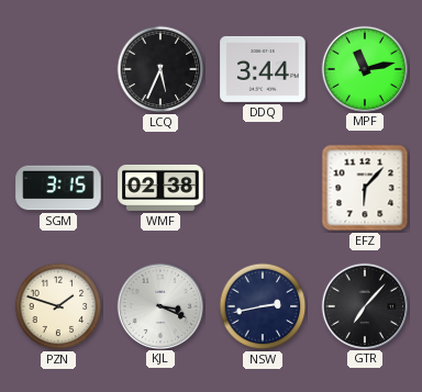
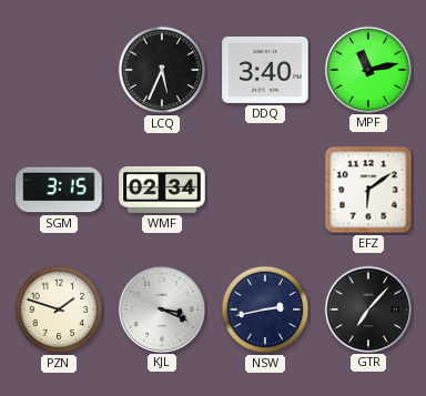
DDQ: 3:44 -> 3:40
WMF: 02:38 -> 02:34
EFZ: 6:07 -> 6:09
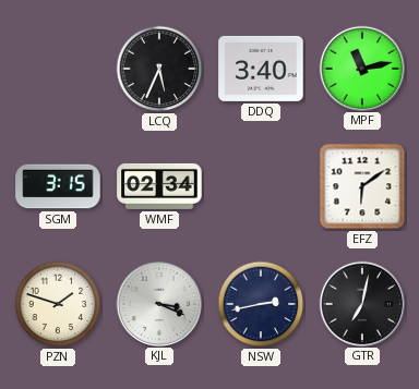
GTR: 7:07 -> 7:02
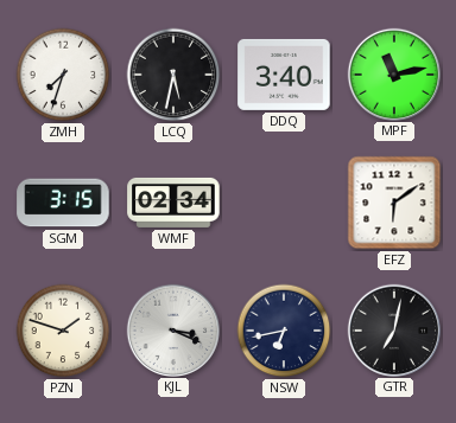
ZMH: none -> 7:33
LCQ: 5:34 -> 5:32
NSW: 2:43 -> 6:43
